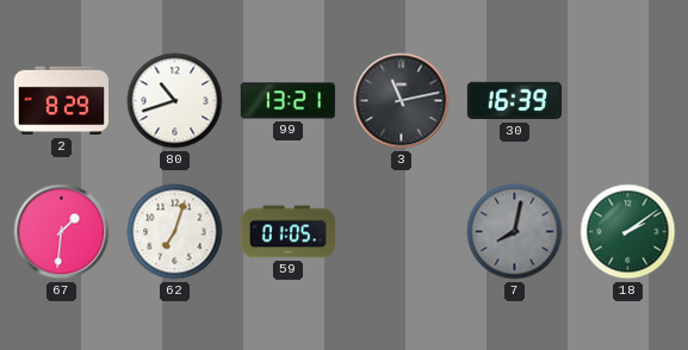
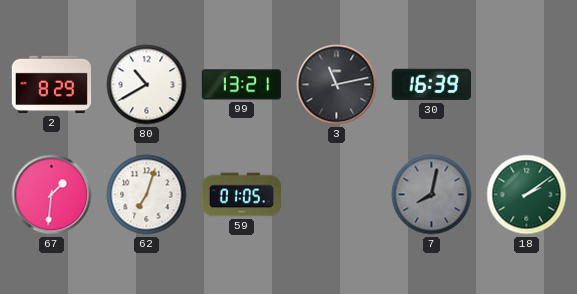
80: 10:42 -> 10:40
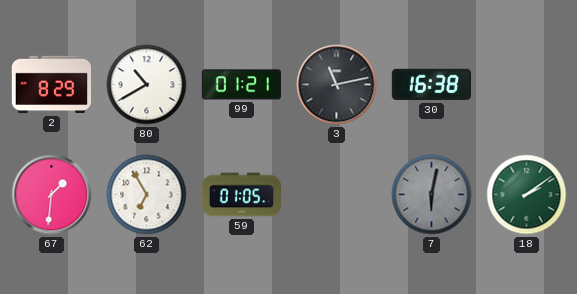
99: 13:21 -> 01:21
30: 16:39 -> 16:38
62: 7:03 -> 6:55
7: 8:02 -> 6:02
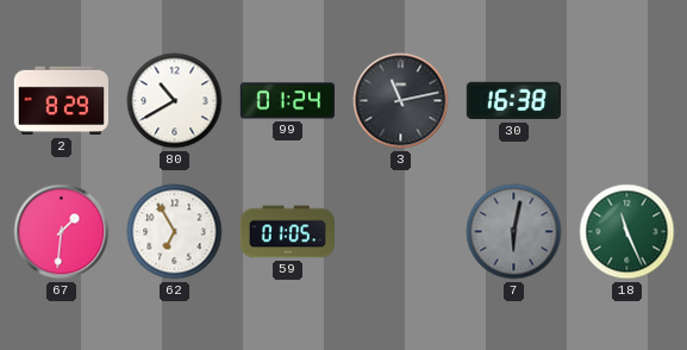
99: 01:21 -> 01:24
18: 2:09 -> 11:26
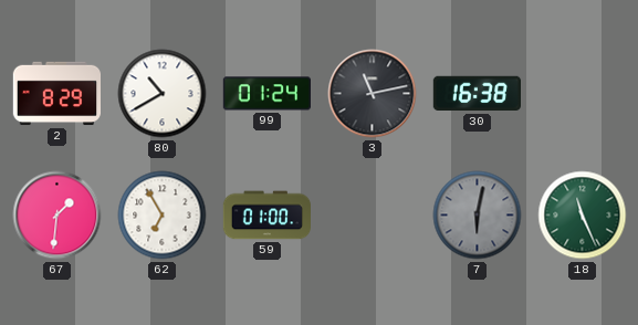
59: 01:05 -> 01:00
